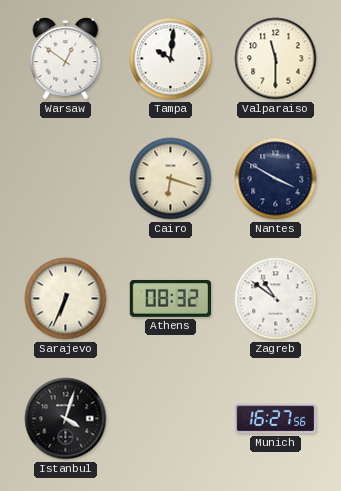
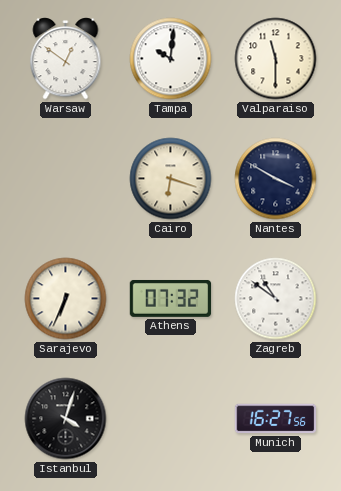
Athens: 08:32 -> 07:32
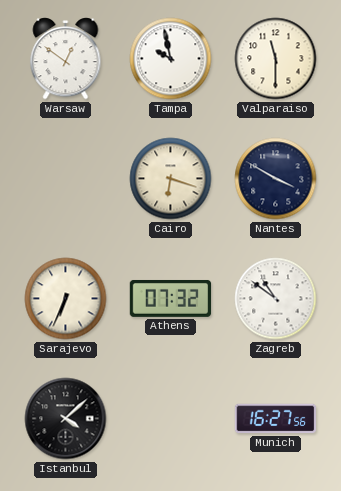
Tampa: 10:01 -> 9:58
Istanbul: 4:03 -> 4:08
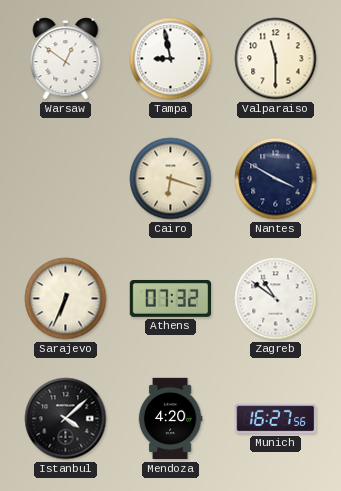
Tampa: 9:58 -> 8:58
Mendoza: none -> 4:20
